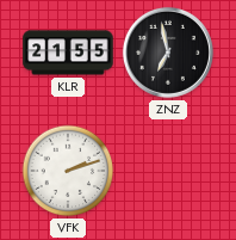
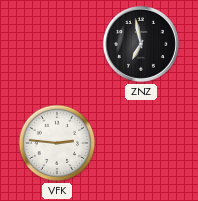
KLR: 21:55 -> none
VFK: 2:12 -> 2:46
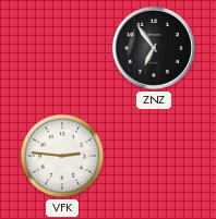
ZNZ: 6:58 -> 6:54
